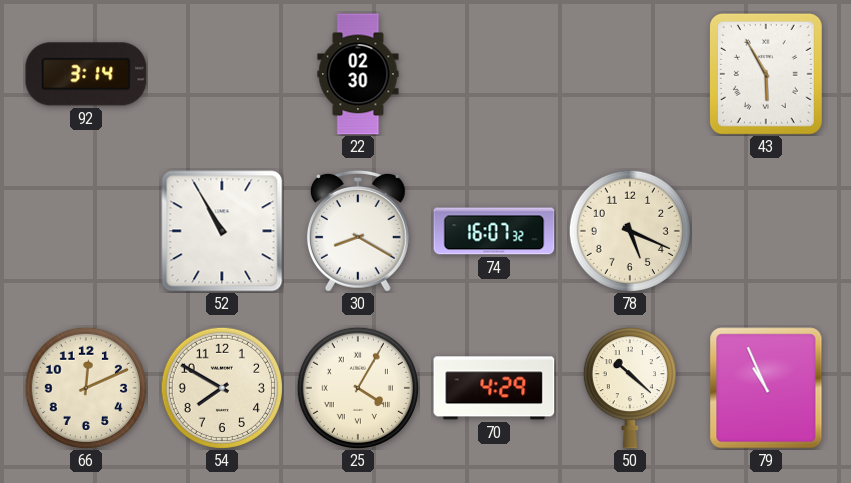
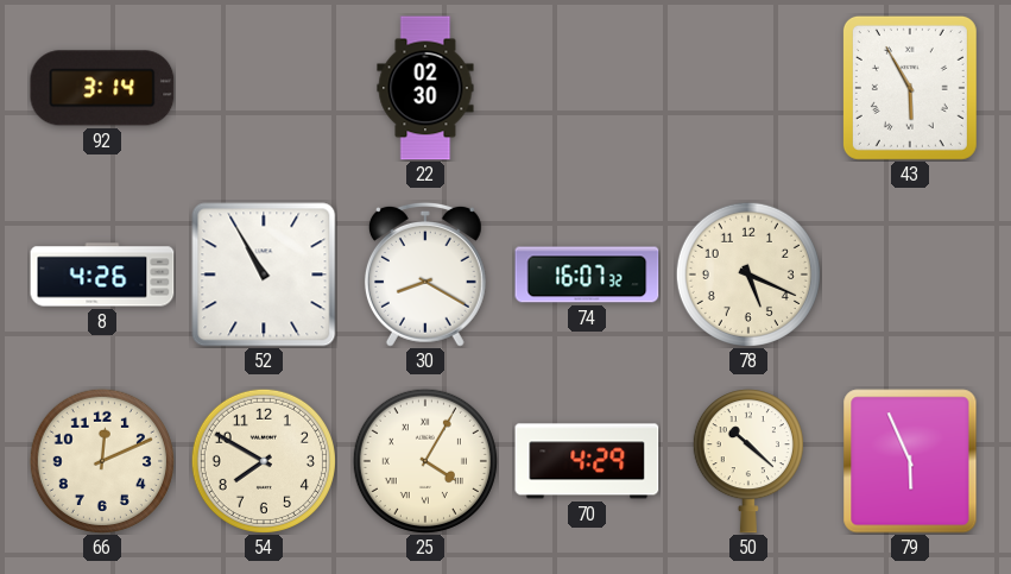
8: none -> 4:26
79: 10:56 -> 5:56
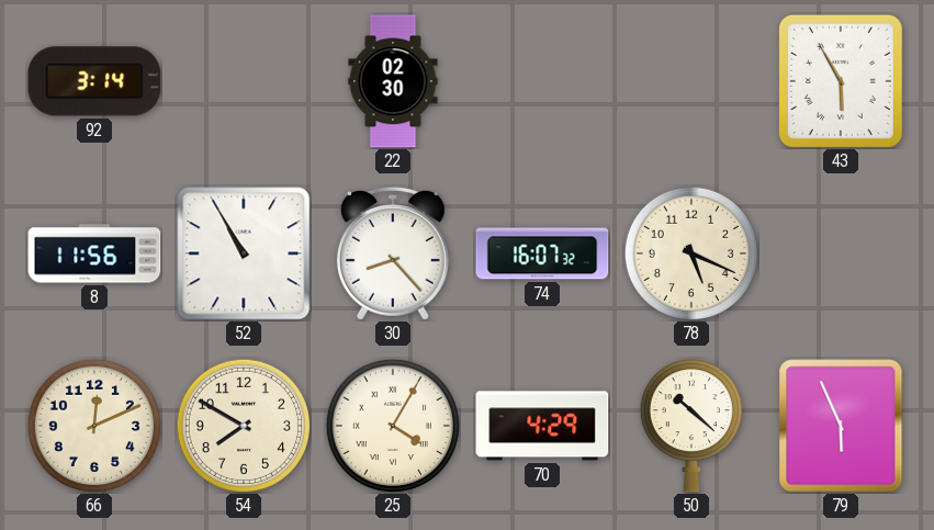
8: 4:26 -> 11:56
30: 8:20 -> 8:23
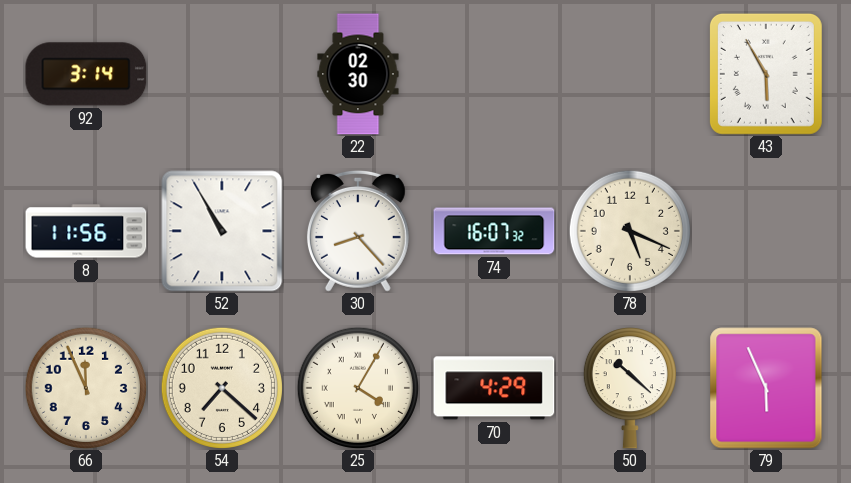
66: 12:11 -> 11:56
54: 7:50 -> 7:22
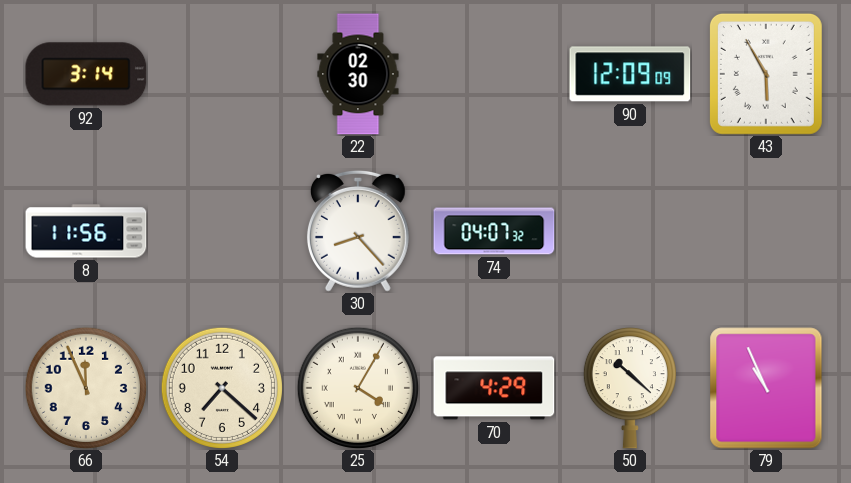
90: none -> 12:09
52: 10:55 -> none
74: 16:07 -> 04:07
78: 5:19 -> none
79: 5:56 -> 10:56
